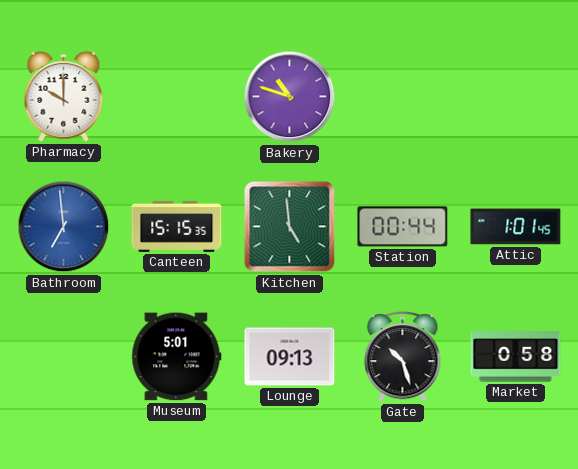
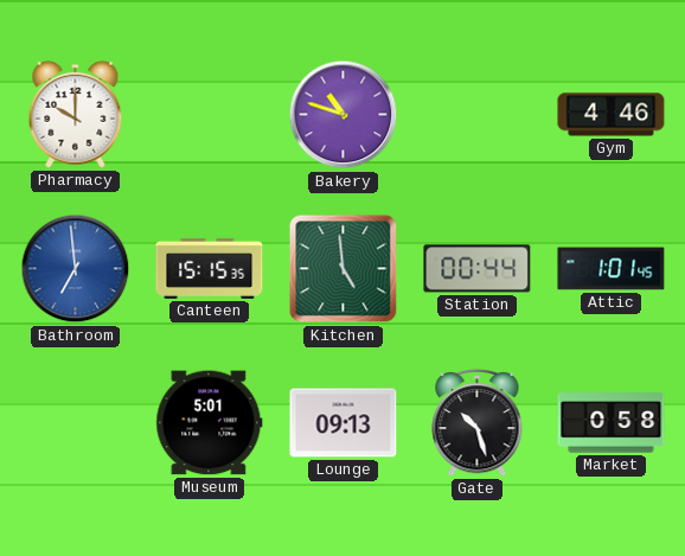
Gym: none -> 4:46
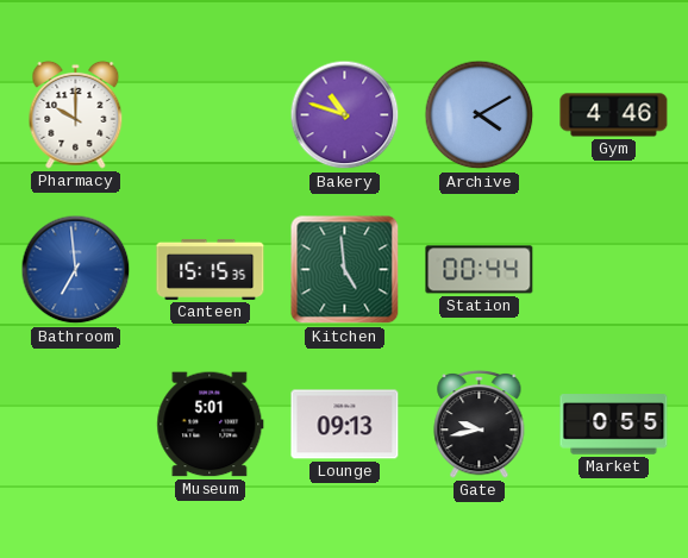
Archive: none -> 4:10
Attic: 1:01 -> none
Gate: 10:27 -> 9:43
Market: 0:58 -> 0:55
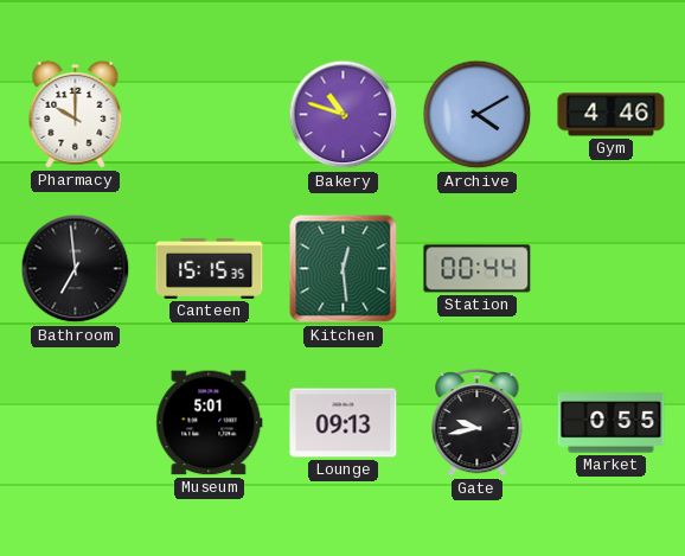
Bathroom dial: blue -> black
Kitchen: 4:59 -> 12:29
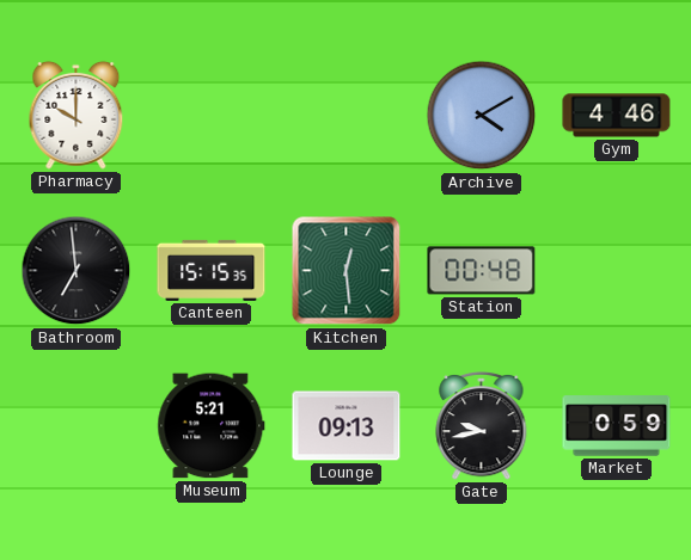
Bakery: 10:48 -> none
Station: 00:44 -> 00:48
Museum: 5:01 -> 5:21
Market: 0:55 -> 0:59
